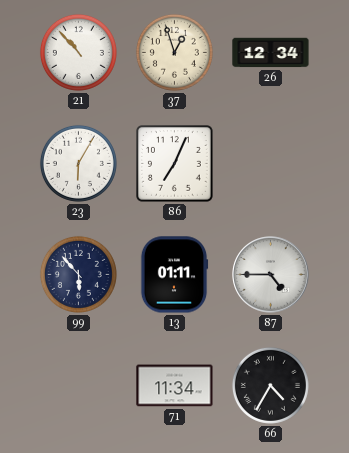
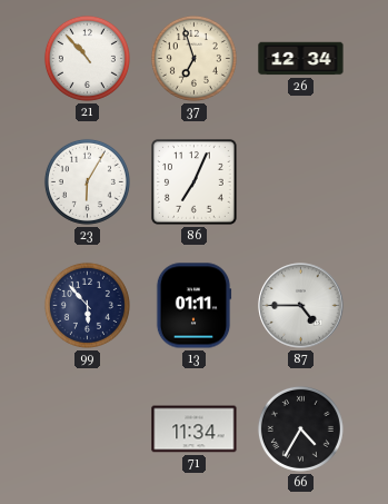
37: 12:57 -> 6:57
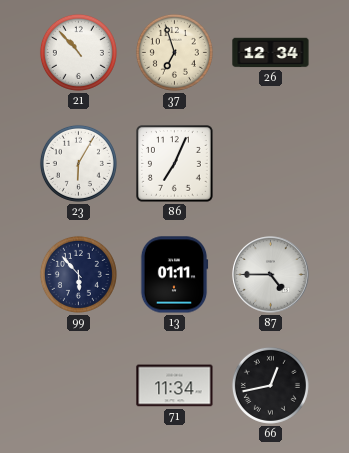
66: 4:35 -> 12:43
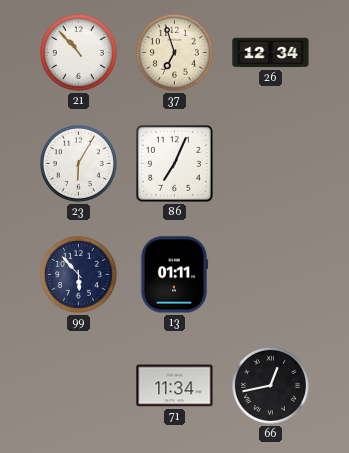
87: 4:45 -> none
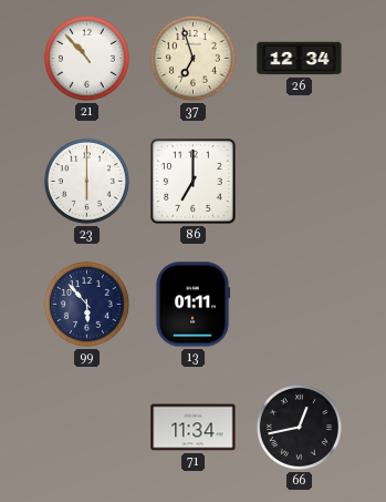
23: 6:05 -> 6:00
86: 7:04 -> 7:00
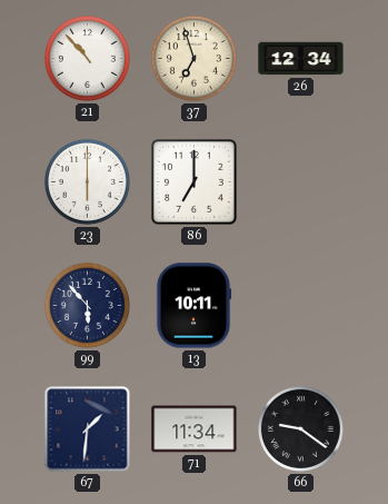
13: 01:11 -> 10:11
67: none -> 1:31
66: 12:43 -> 9:21
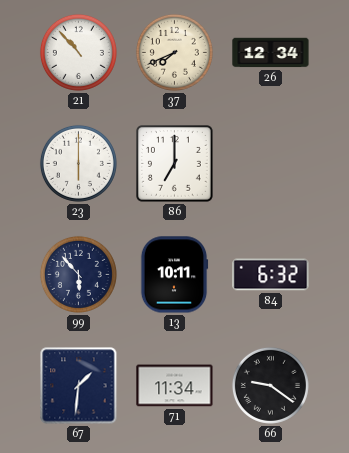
37: 6:57 -> 7:41
84: none -> 6:32
